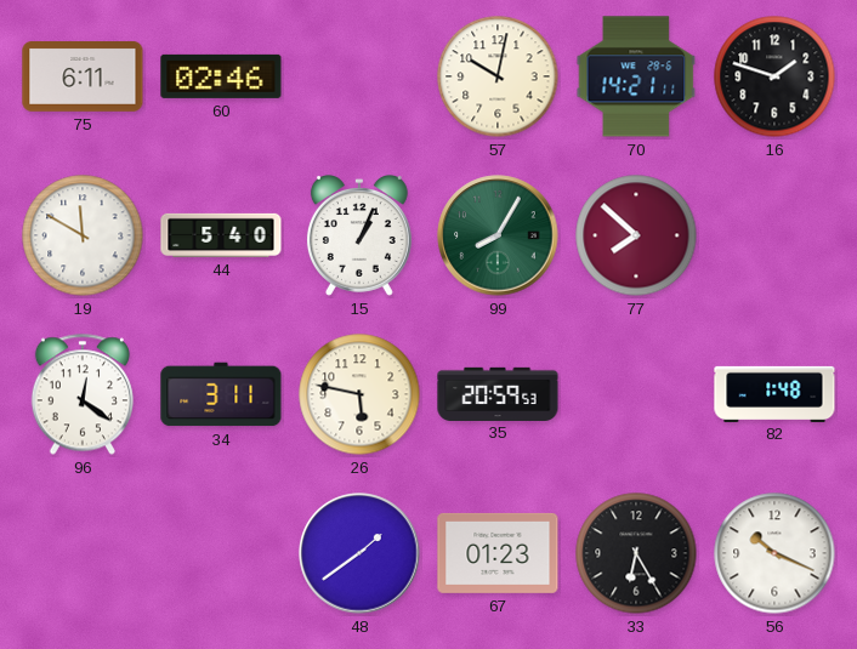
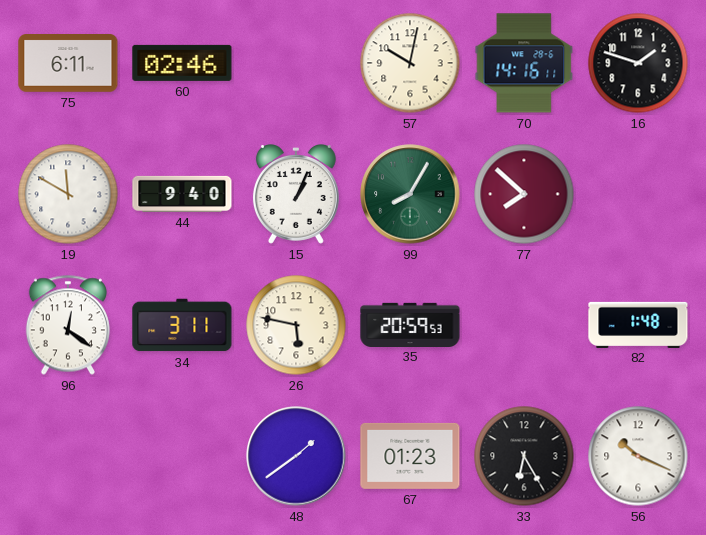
70: 14:21 -> 14:16
44: 5:40 -> 9:40
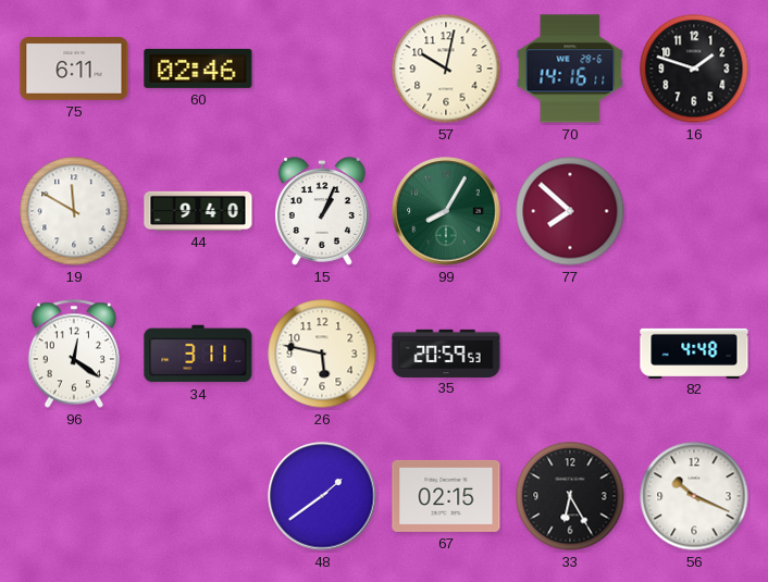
82: 1:48 -> 4:48
67: 01:23 -> 02:15
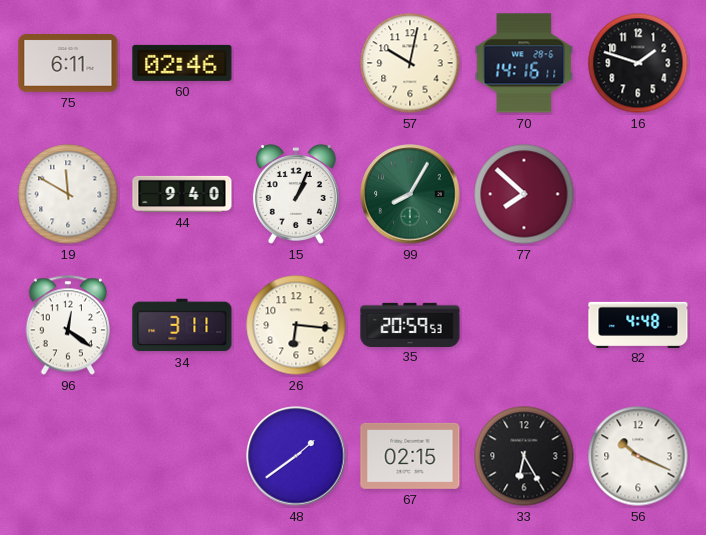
26: 5:47 -> 6:16
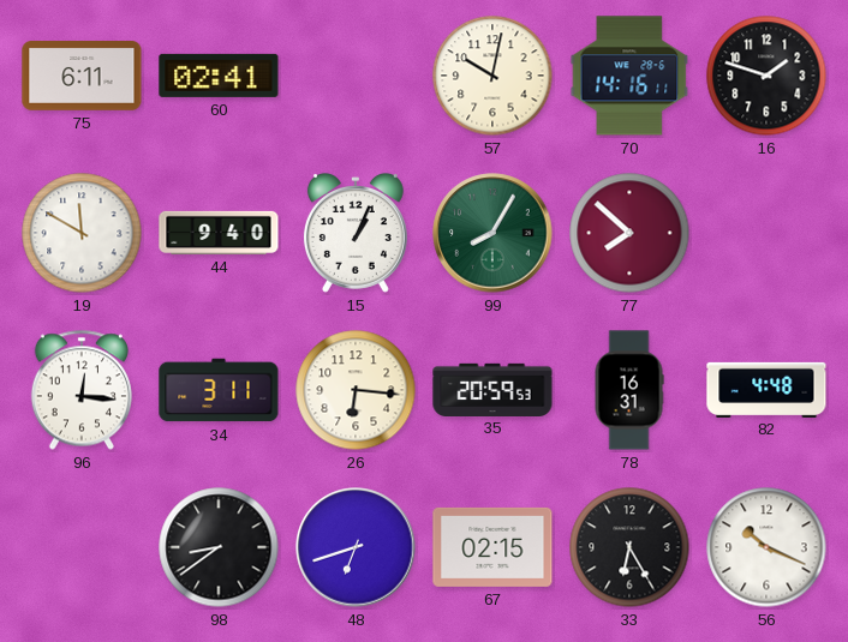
60: 02:46 -> 02:41
96: 12:21 -> 12:16
78: none -> 16:31
98: none -> 8:39
48: 1:39 -> 6:42
